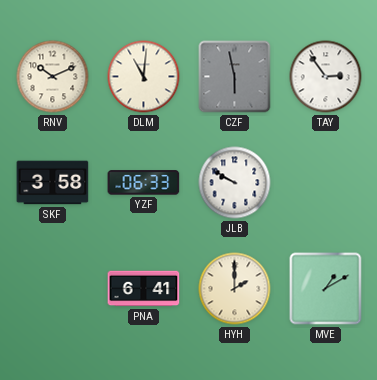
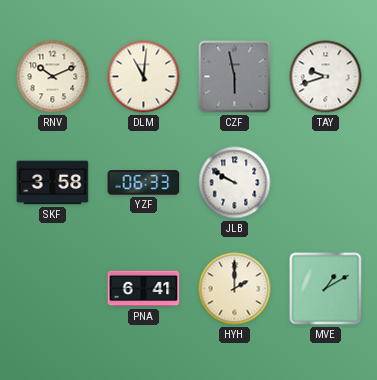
TAY: 2:54 -> 9:42
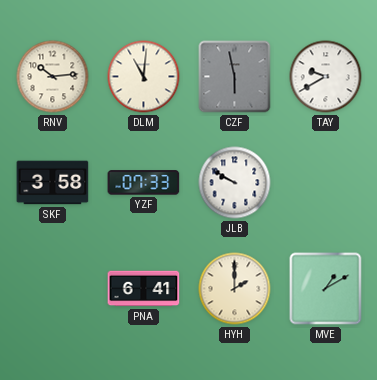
RNV: 10:11 -> 10:14
TAY: 9:42 -> 9:40
YZF: 06:33 -> 07:33
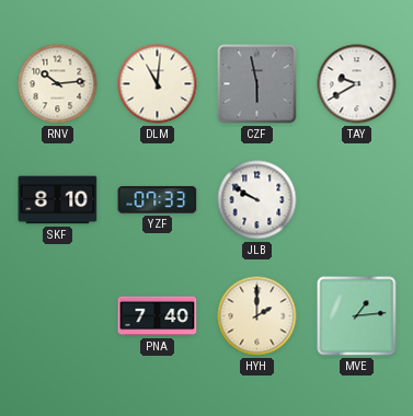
SKF: 3:58 -> 8:10
PNA: 6:41 -> 7:40
MVE: 1:10 -> 1:14
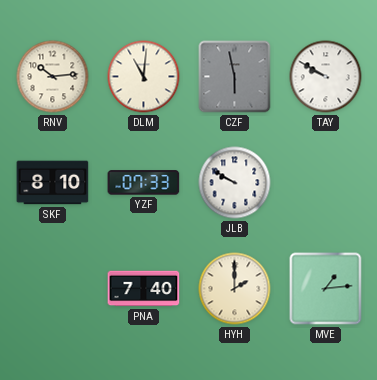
TAY: 9:40 -> 9:50
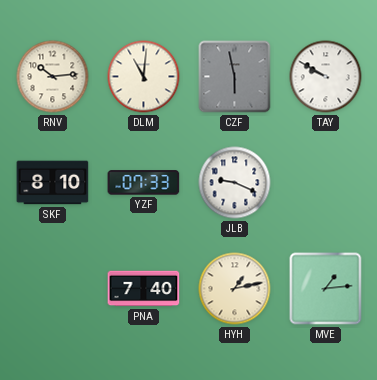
JLB: 9:50 -> 9:19
HYH: 2:00 -> 1:13
